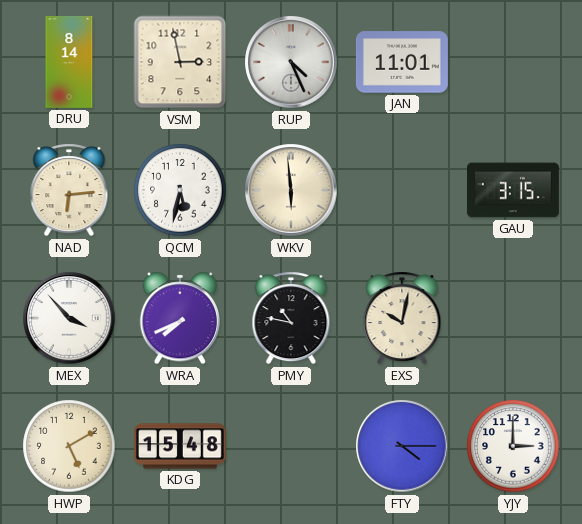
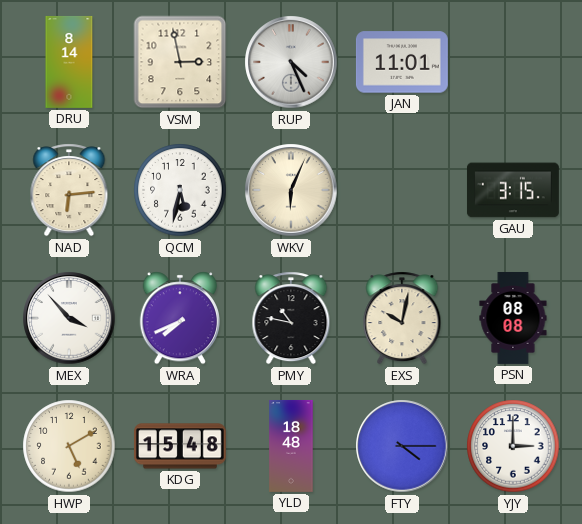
WKV: 5:59 -> 6:04
PSN: none -> 08:08
YLD: none -> 18:48
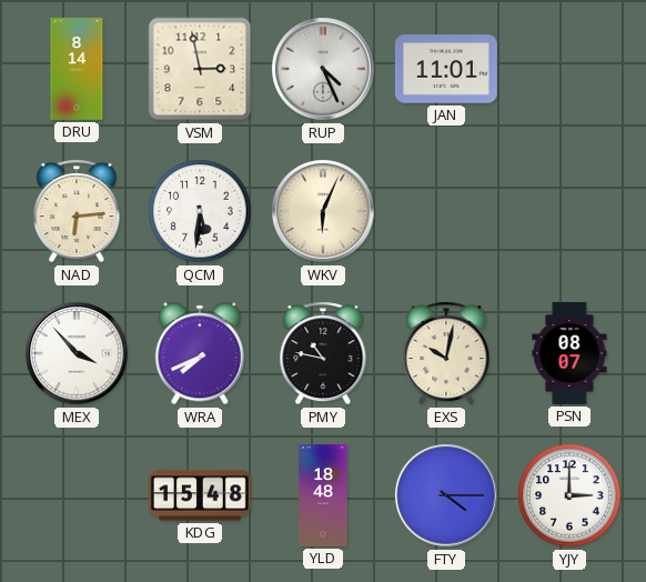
QCM: 5:32 -> 5:31
GAU: 3:15 -> none
PSN: 08:08 -> 08:07
HWP: 5:10 -> none
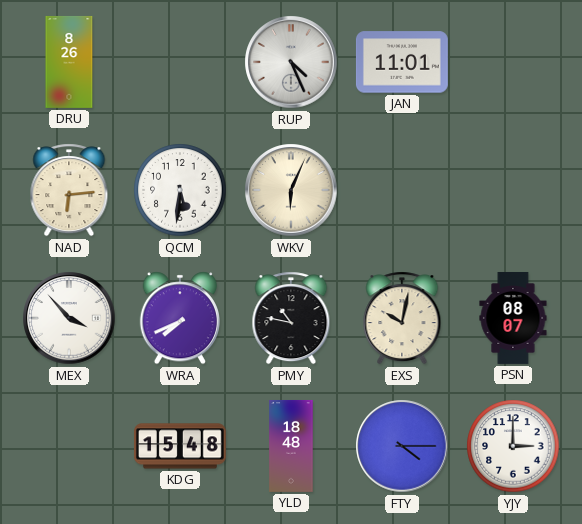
DRU: 8:14 -> 8:26
VSM: 2:58 -> none
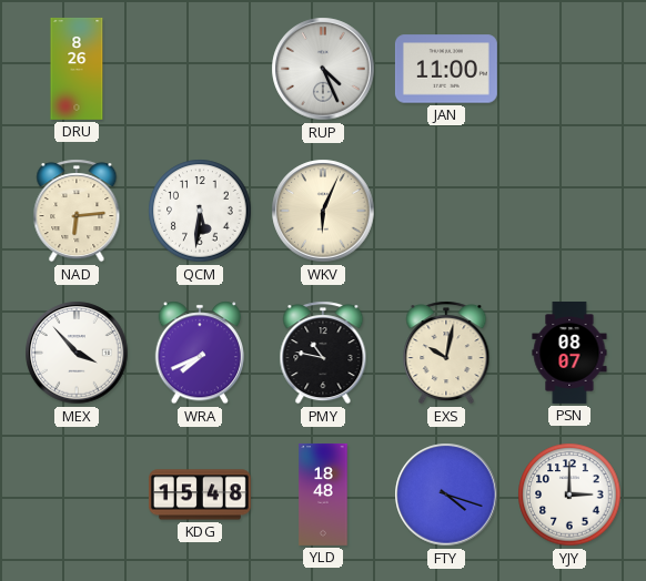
JAN: 11:01 -> 11:00
FTY: 4:15 -> 4:18
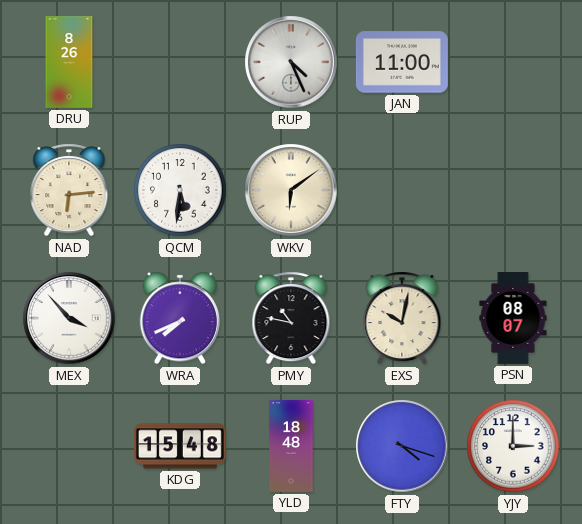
WKV: 6:04 -> 6:09
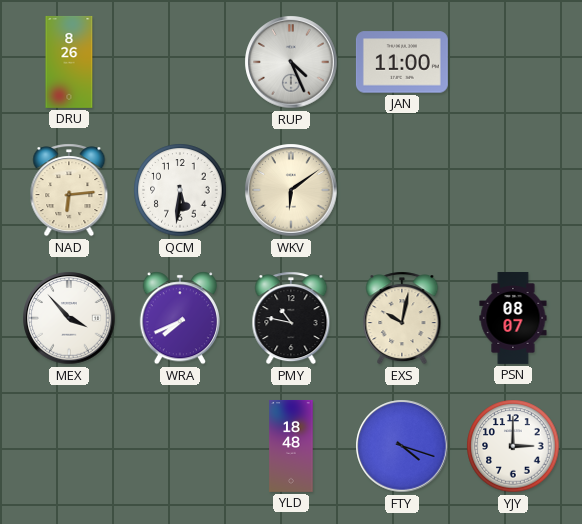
KDG: 15:48 -> none
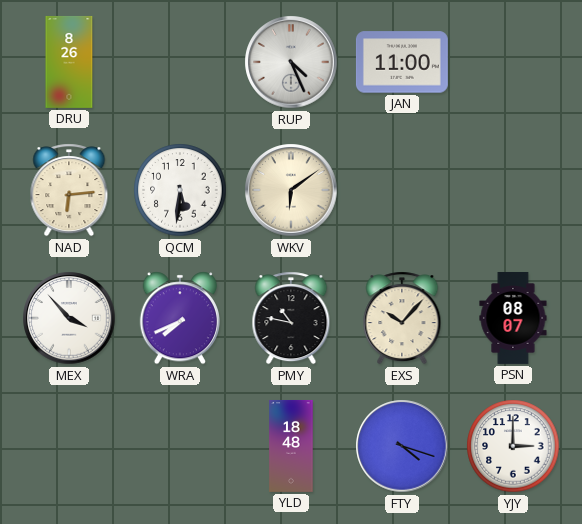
EXS: 10:02 -> 10:07
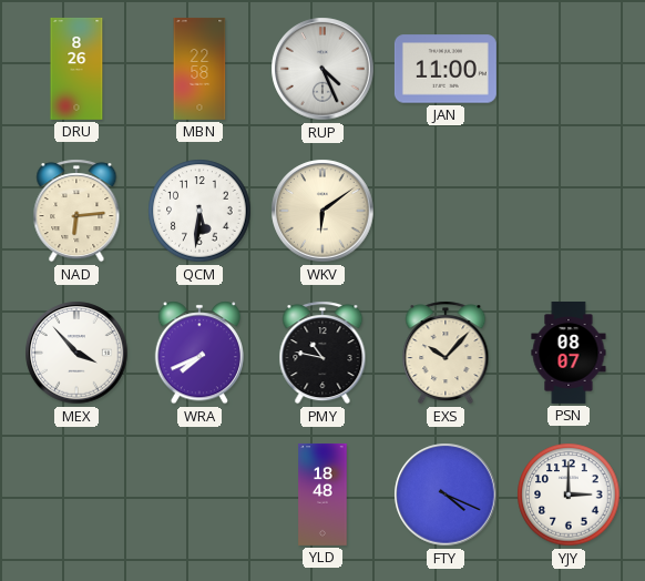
MBN: none -> 22:58
FTY: 4:18 -> 4:19
